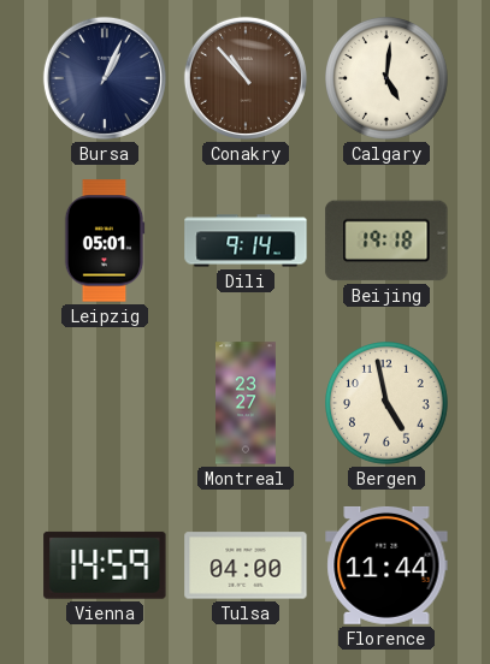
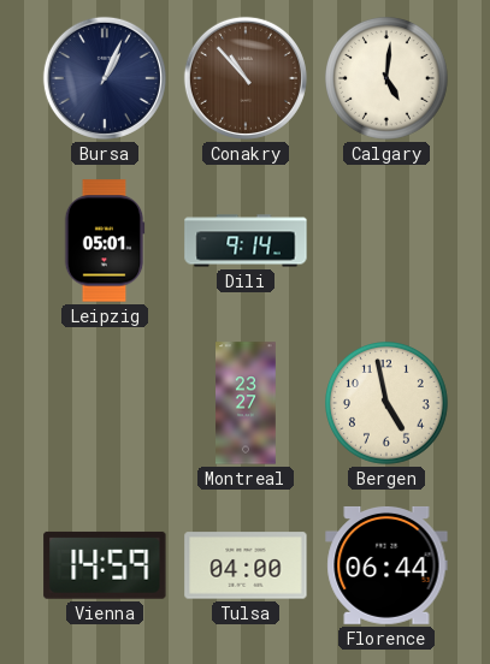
Beijing: 19:18 -> none
Florence: 11:44 -> 06:44
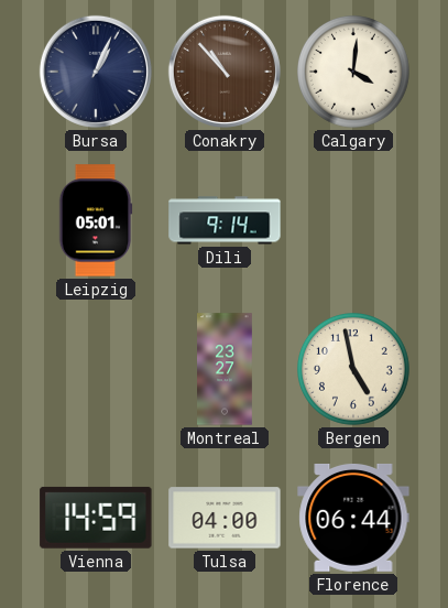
Calgary: 5:01 -> 4:01
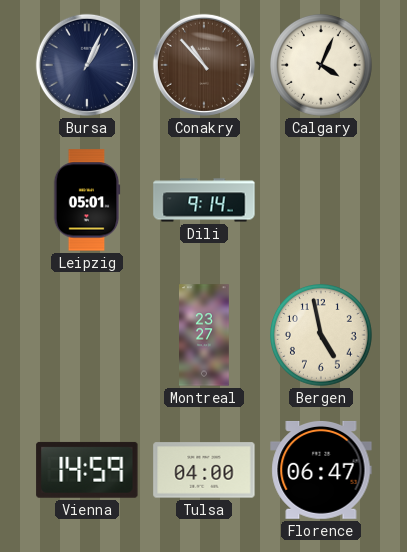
Calgary: 4:01 -> 4:04
Florence: 06:44 -> 06:47
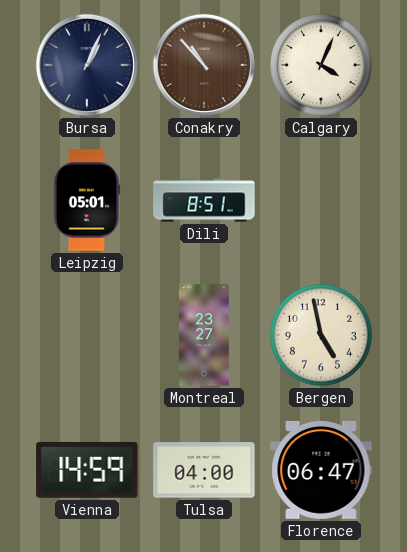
Dili: 9:14 -> 8:51
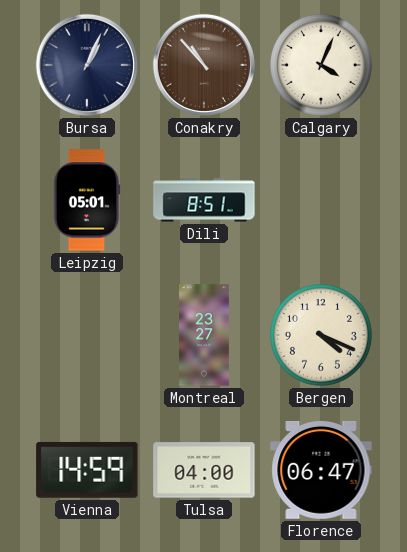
Bergen: 4:58 -> 4:19
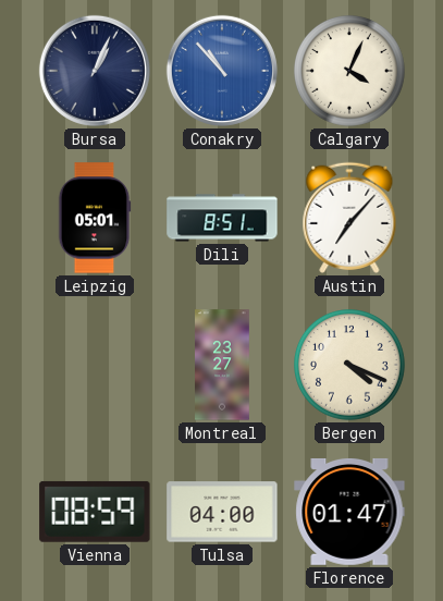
Conakry dial: brown -> blue
Austin: none -> 7:07
Vienna: 14:59 -> 08:59
Florence: 06:47 -> 01:47
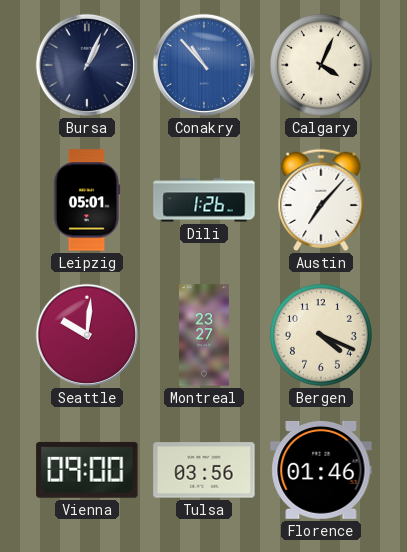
Dili: 8:51 -> 1:26
Seattle: none -> 10:01
Vienna: 08:59 -> 09:00
Tulsa: 04:00 -> 03:56
Florence: 01:47 -> 01:46
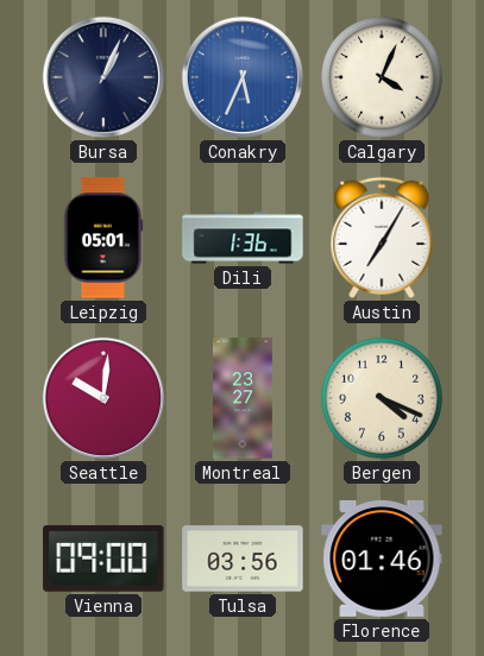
Conakry: 10:53 -> 5:34
Dili: 1:26 -> 1:36
Austin: 7:07 -> 7:05
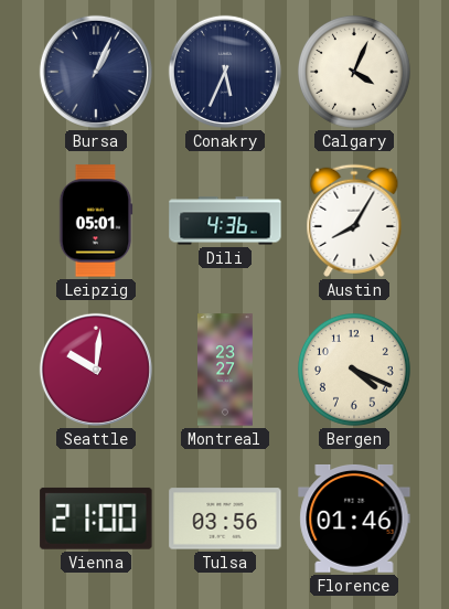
Conakry dial: blue -> navy
Dili: 1:36 -> 4:36
Austin: 7:05 -> 8:05
Vienna: 09:00 -> 21:00
